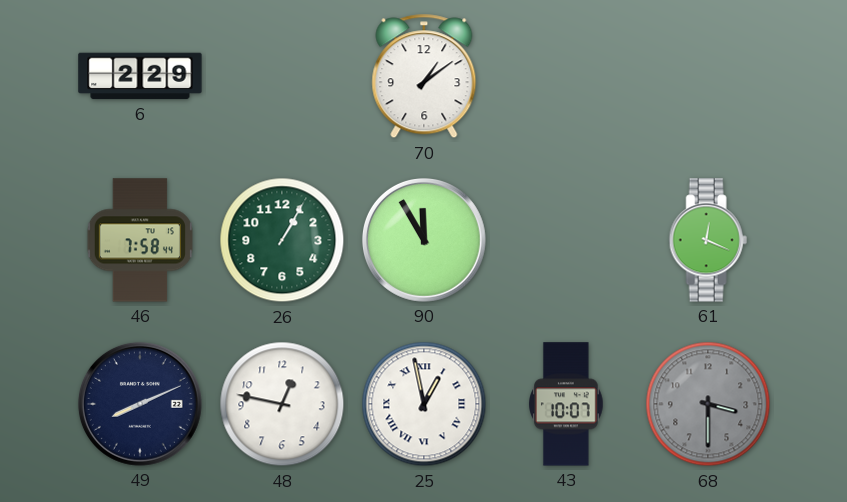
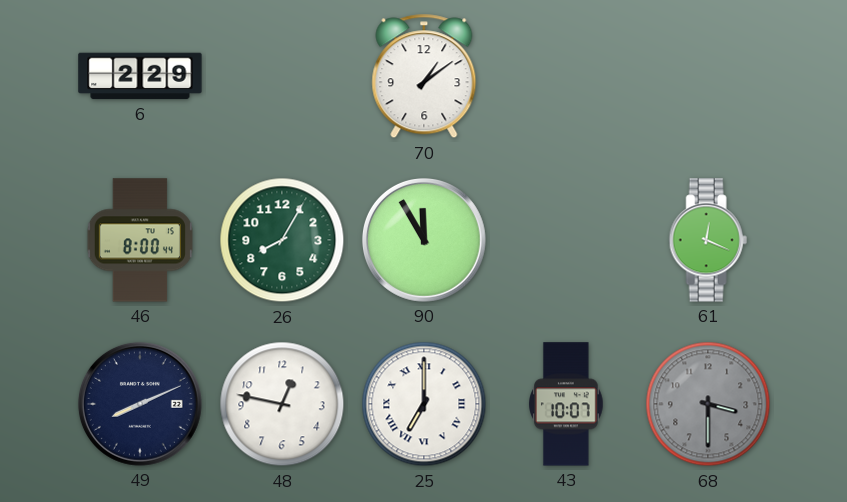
46: 7:58 -> 8:00
26: 1:05 -> 8:05
25: 12:58 -> 7:00
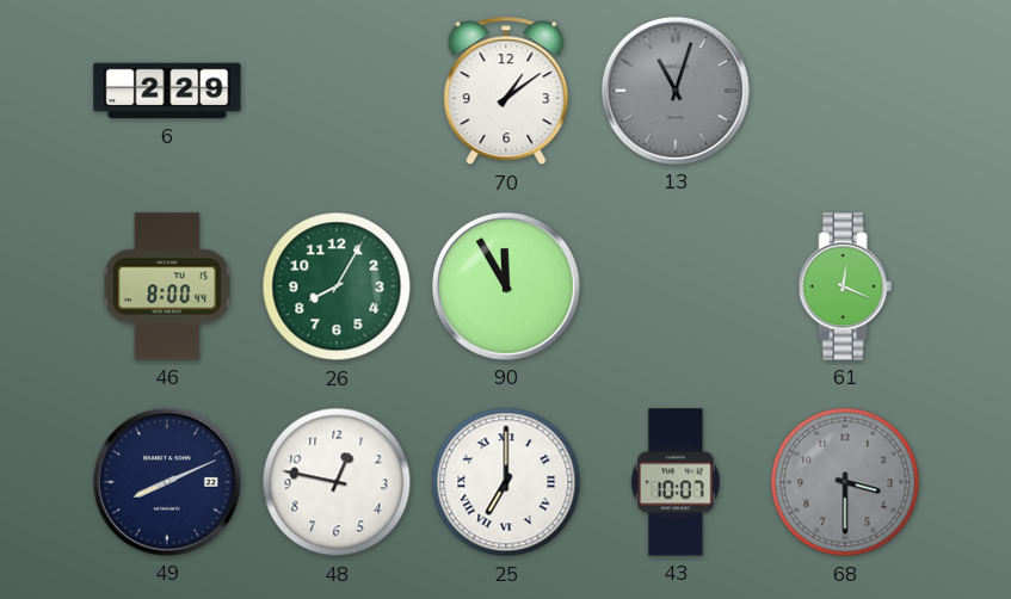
13: none -> 11:03
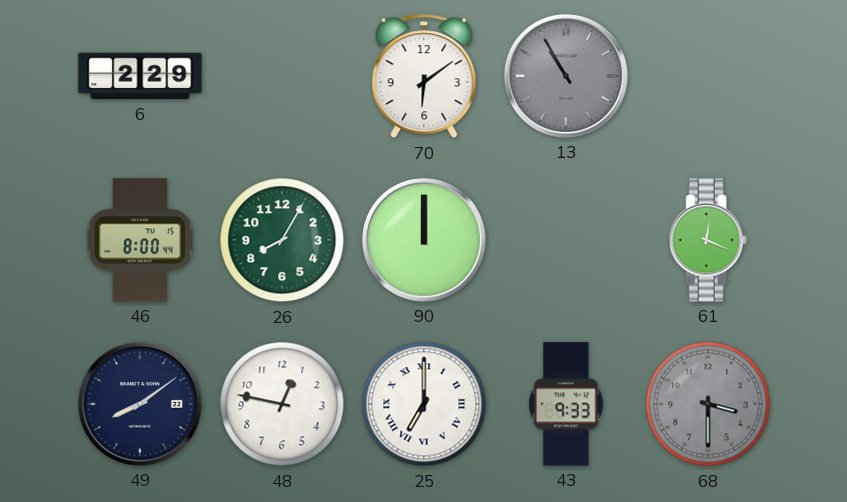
70: 1:09 -> 6:09
13: 11:03 -> 10:55
90: 11:55 -> 12:00
49: 8:11 -> 8:09
43: 10:07 -> 9:33
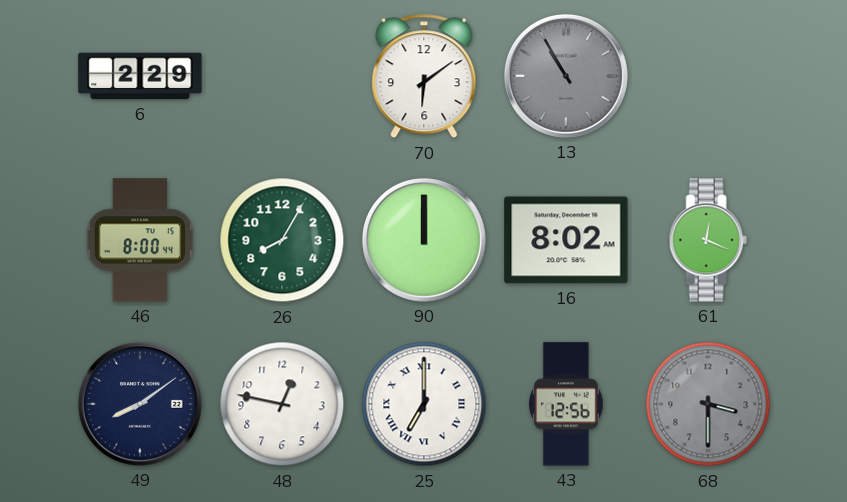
16: none -> 8:02
43: 9:33 -> 12:56
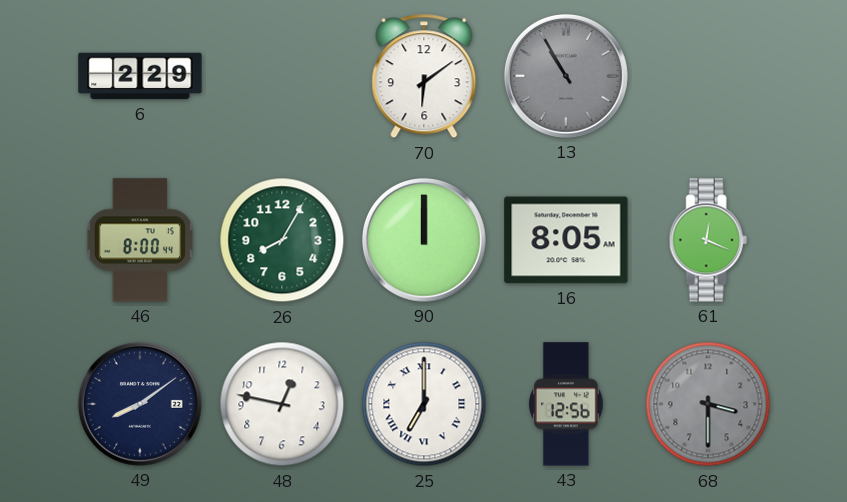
16: 8:02 -> 8:05
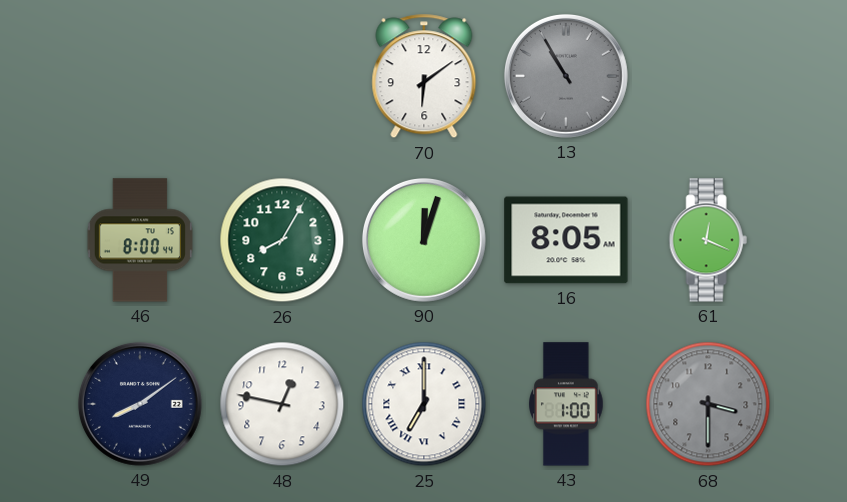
6: 2:29 -> none
90: 12:00 -> 12:03
43: 12:56 -> 1:00
